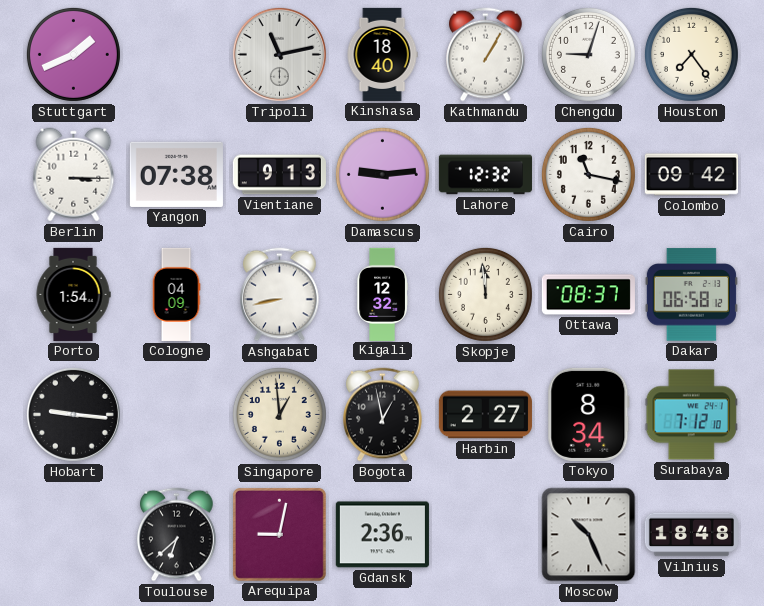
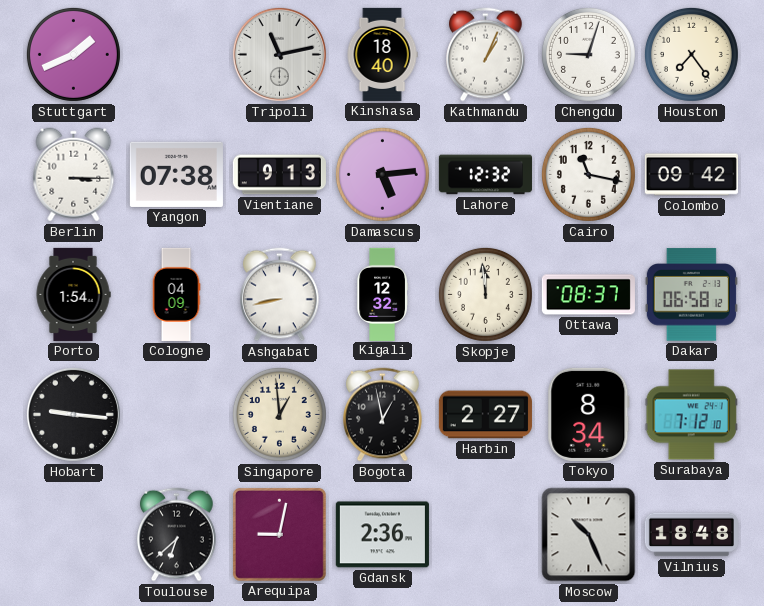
Kathmandu: 1:05 -> 1:04
Damascus: 9:14 -> 5:14
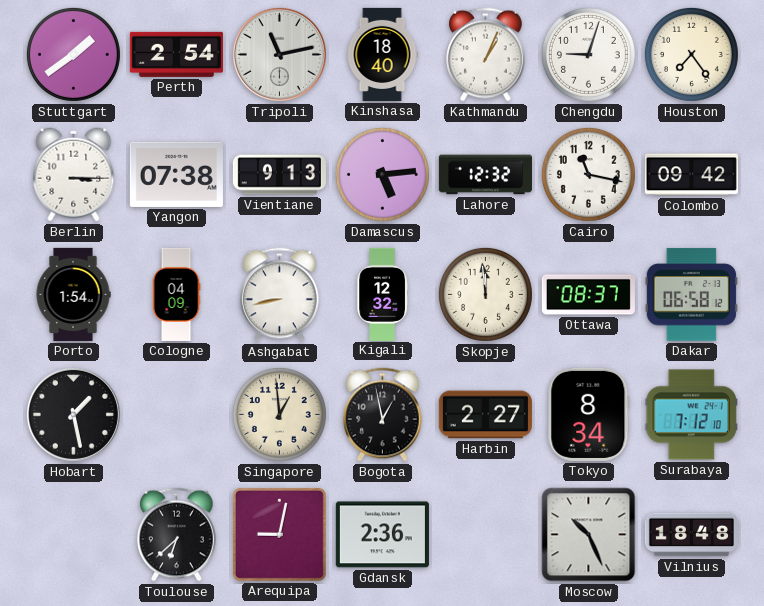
Stuttgart: 1:41 -> 1:39
Perth: none -> 2:54
Hobart: 9:16 -> 1:28
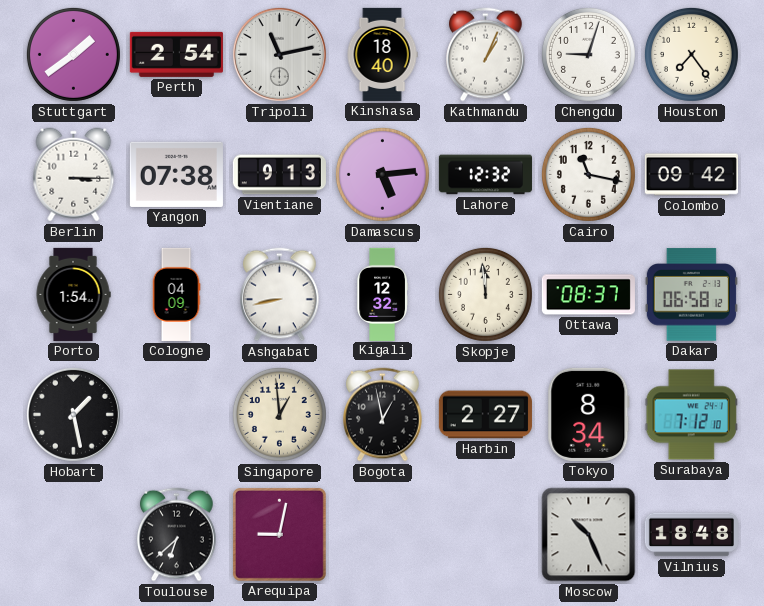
Gdansk: 2:36 -> none
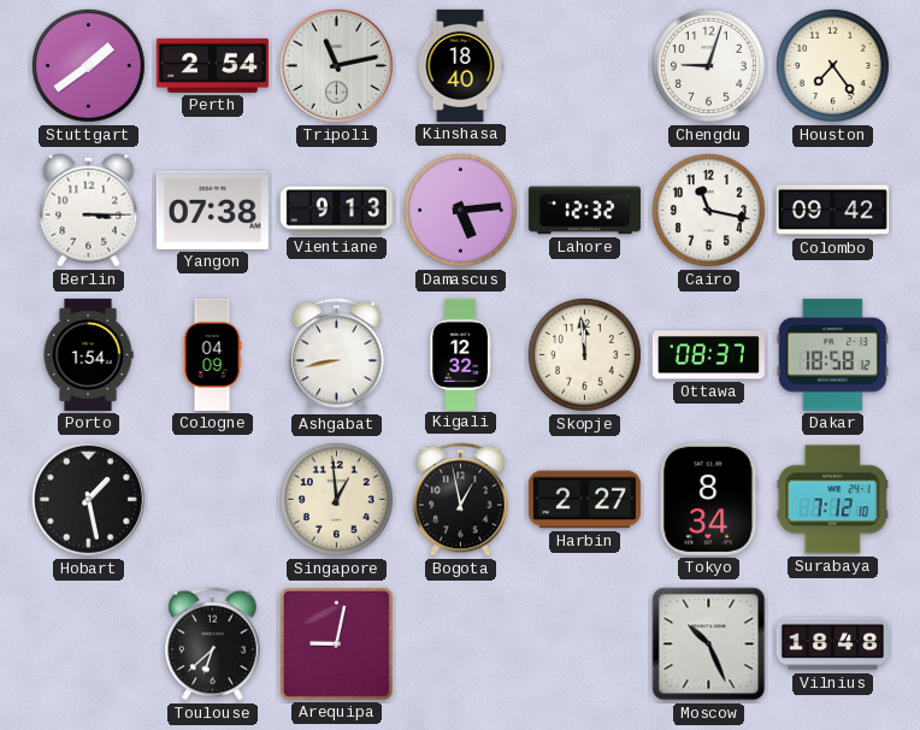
Kathmandu: 1:04 -> none
Dakar: 06:58 -> 18:58
